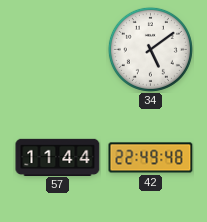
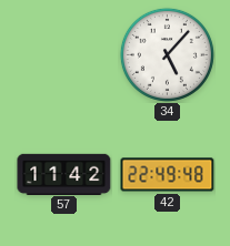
34: 5:09 -> 5:07
57: 11:44 -> 11:42
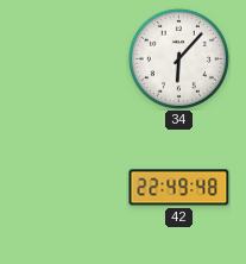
34: 5:07 -> 6:07
57: 11:42 -> none
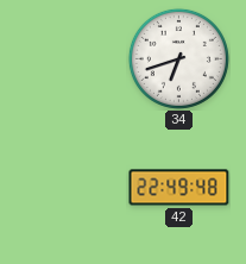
34: 6:07 -> 6:42
